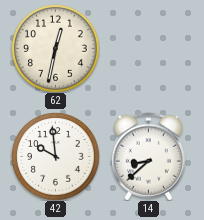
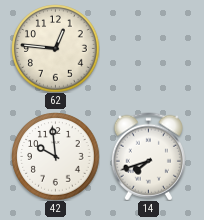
62: 12:32 -> 12:46
14: 8:38 -> 7:42
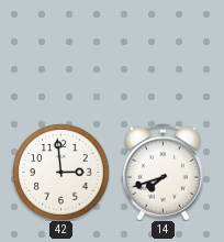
62: 12:46 -> none
42: 9:59 -> 2:59
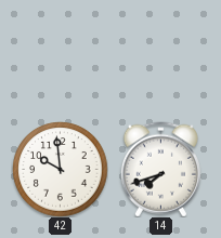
42: 2:59 -> 9:59
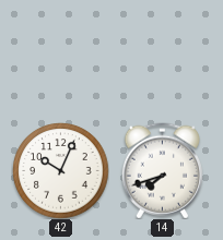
42: 9:59 -> 10:04
